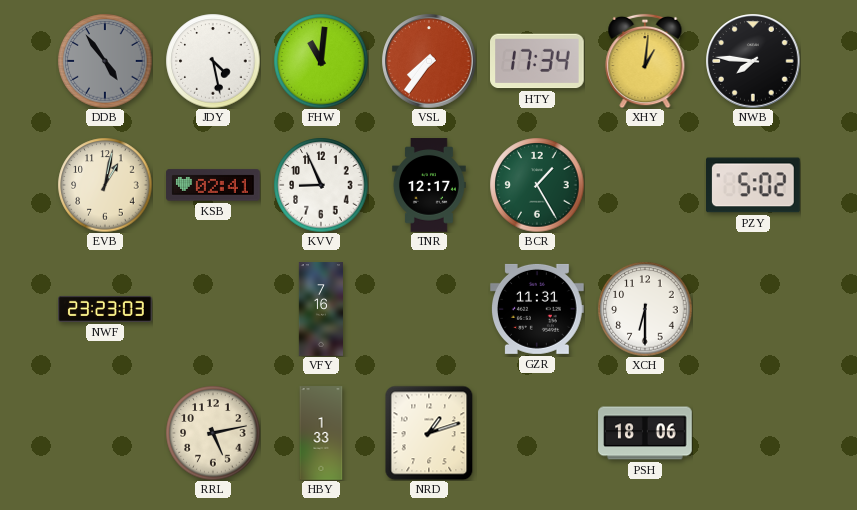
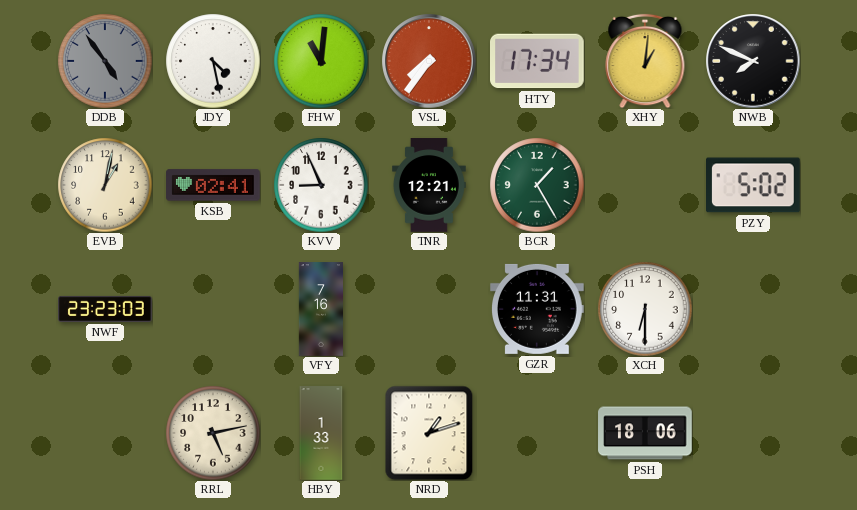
NWB: 7:46 -> 7:49
TNR: 12:17 -> 12:21
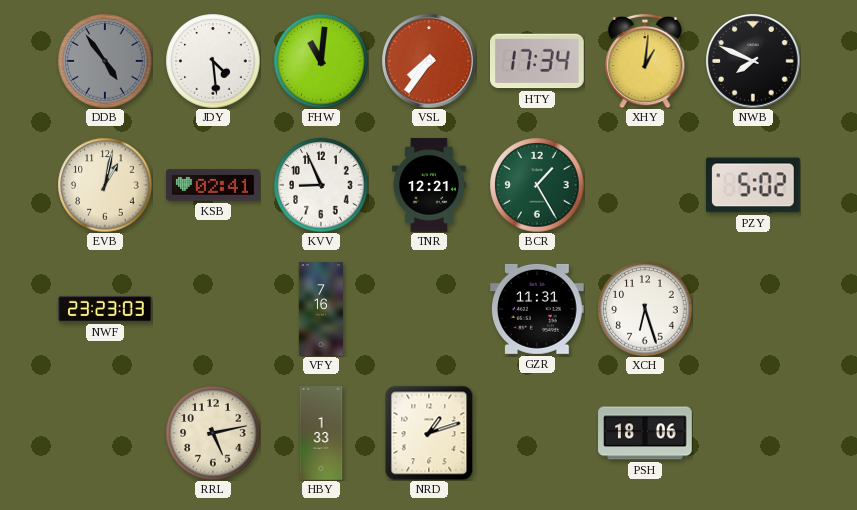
JDY: 4:28 -> 4:29
XCH: 6:30 -> 6:27
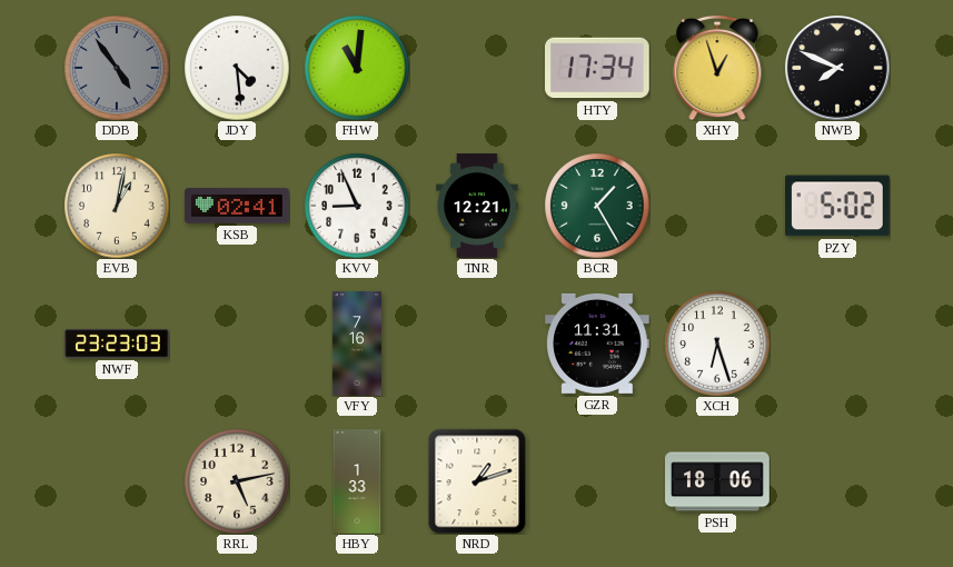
VSL: 7:36 -> none
XHY: 1:01 -> 12:57
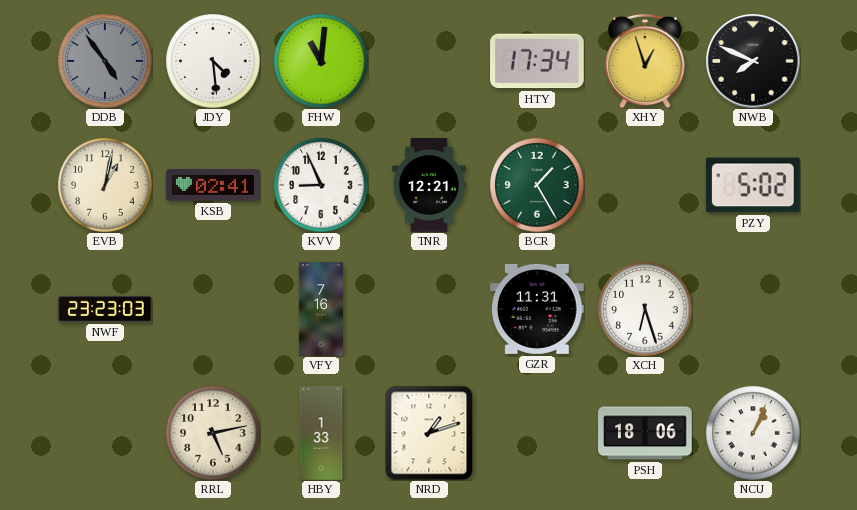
NCU: none -> 1:04
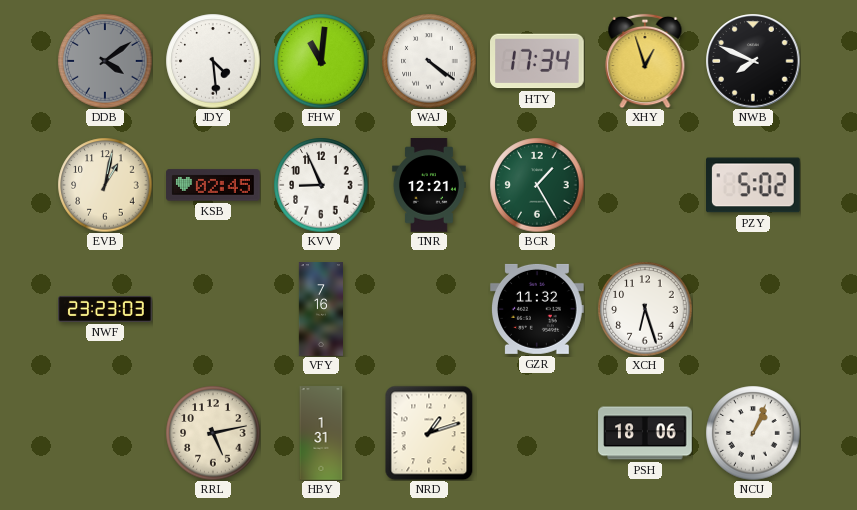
DDB: 4:54 -> 4:09
WAJ: none -> 4:21
KSB: 02:41 -> 02:45
GZR: 11:31 -> 11:32
HBY: 1:33 -> 1:31
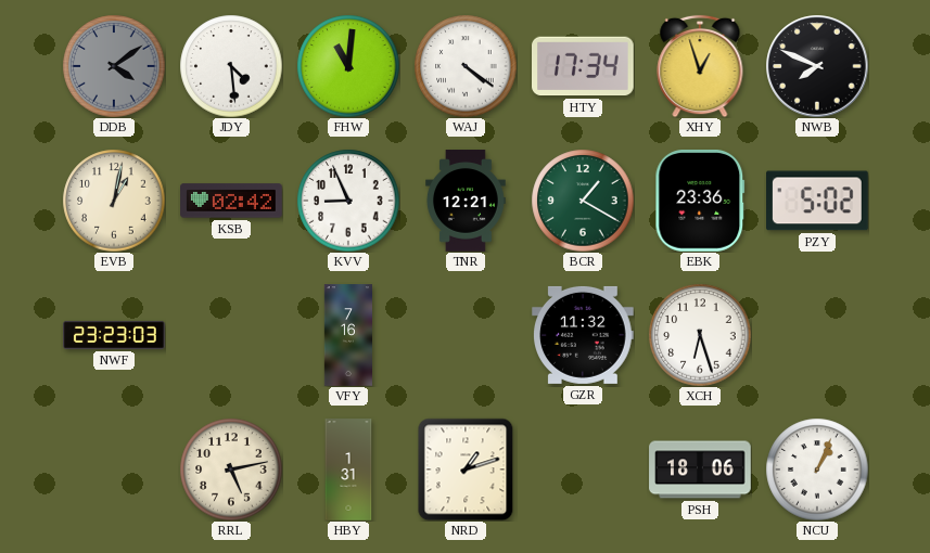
KSB: 02:45 -> 02:42
BCR: 1:25 -> 1:20
EBK: none -> 23:36
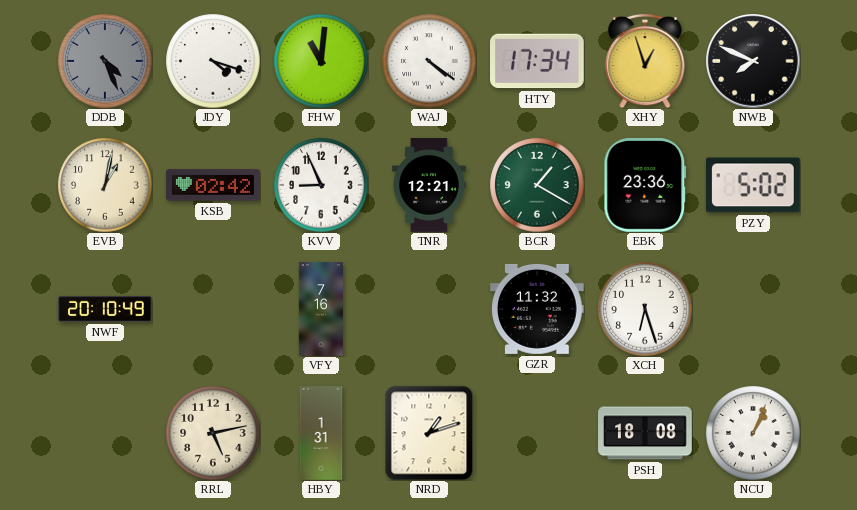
DDB: 4:09 -> 4:26
JDY: 4:29 -> 4:18
NWF: 23:23 -> 20:10
PSH: 18:06 -> 18:08
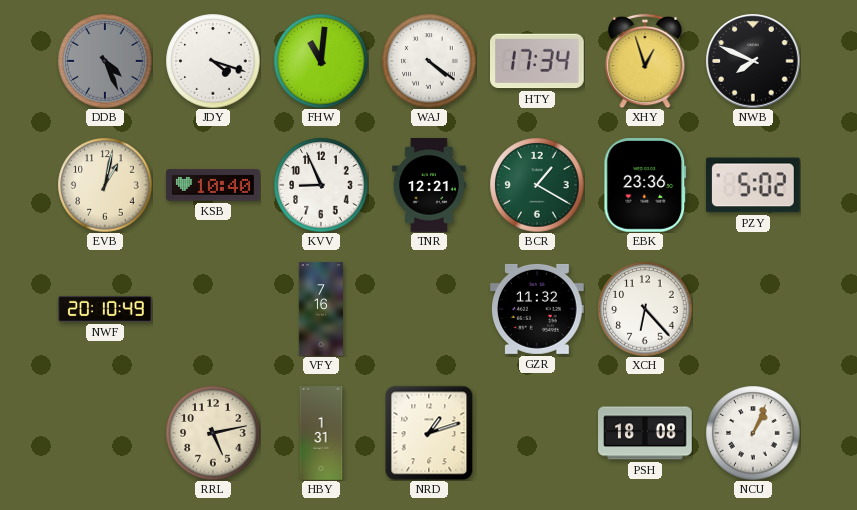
KSB: 02:42 -> 10:40
XCH: 6:27 -> 6:23
